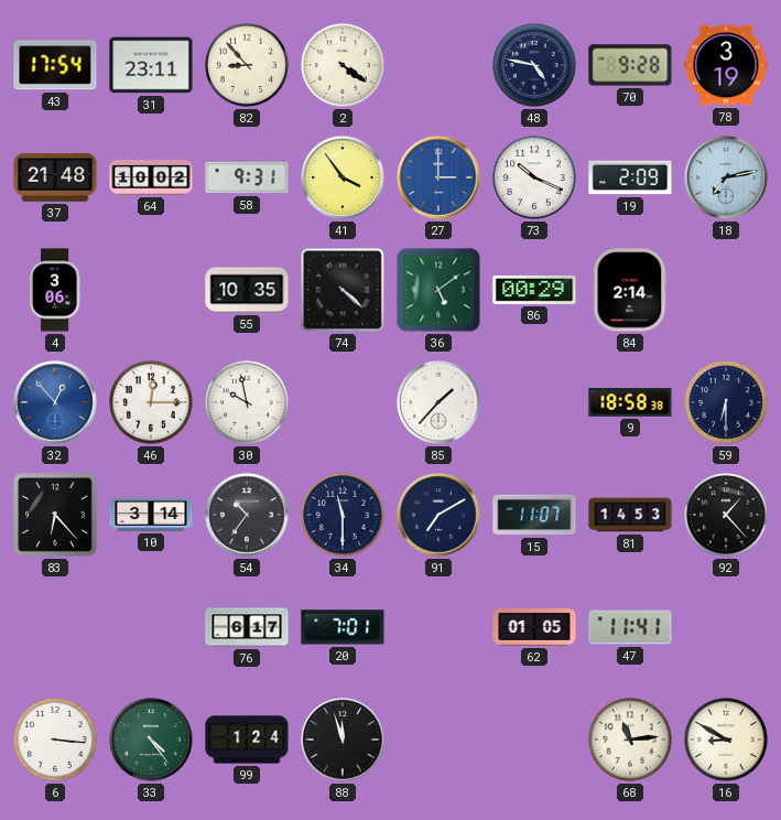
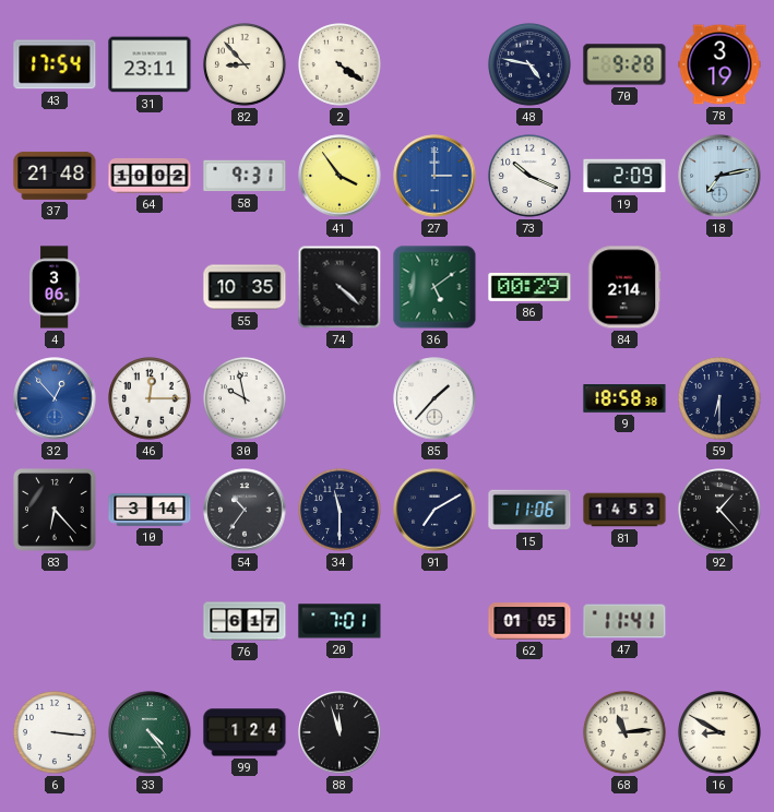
15: 11:07 -> 11:06
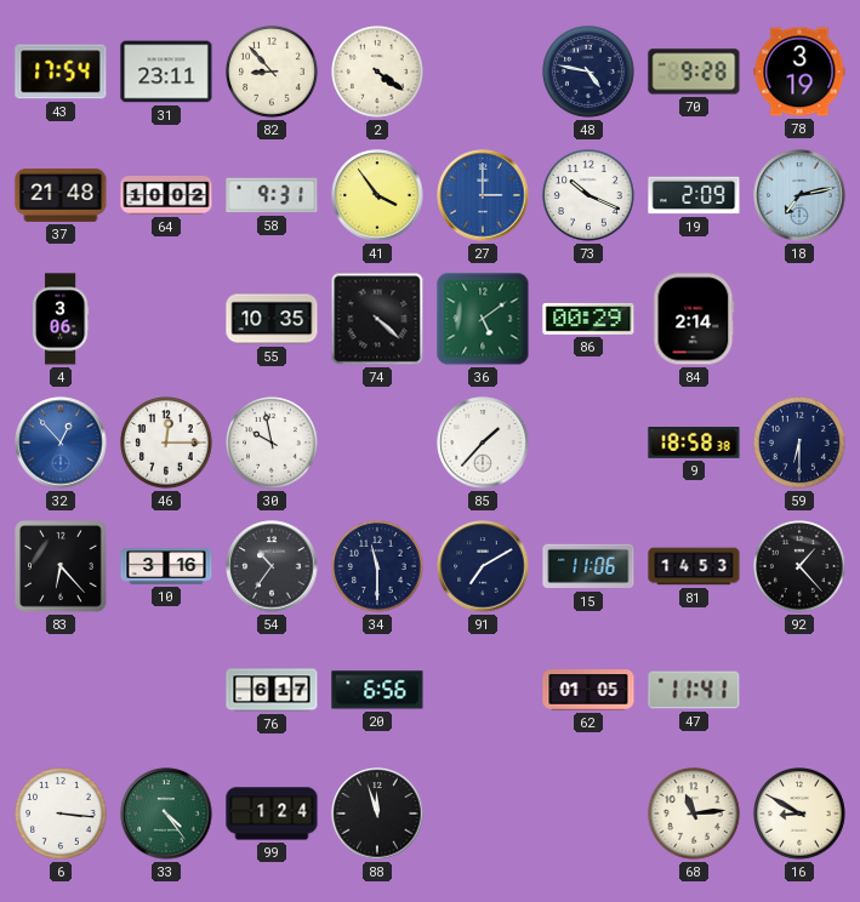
10: 3:14 -> 3:16
20: 7:01 -> 6:56
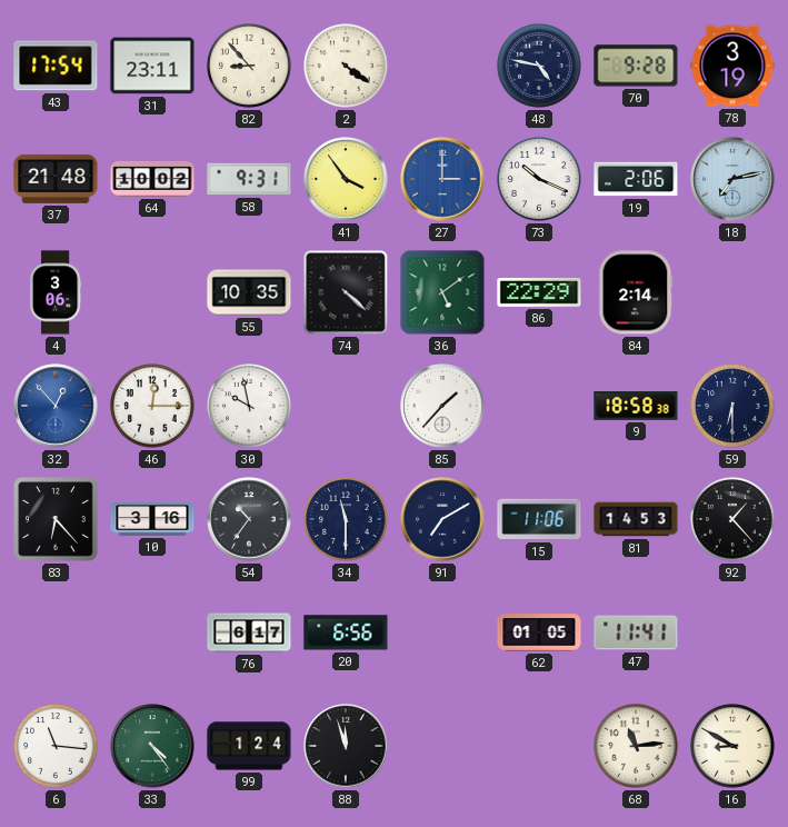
19: 2:09 -> 2:06
86: 00:29 -> 22:29
6: 3:16 -> 11:16
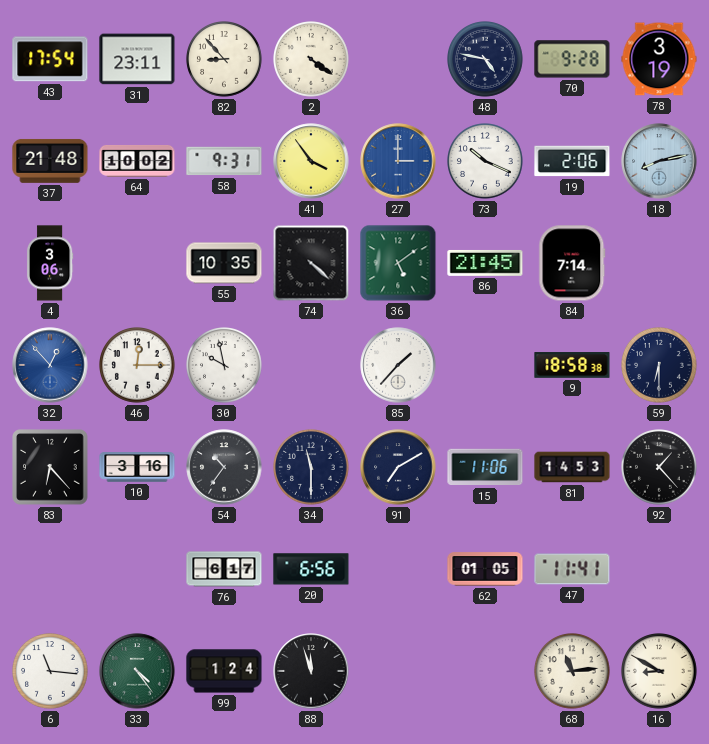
18: 7:13 -> 8:13
86: 22:29 -> 21:45
84: 2:14 -> 7:14
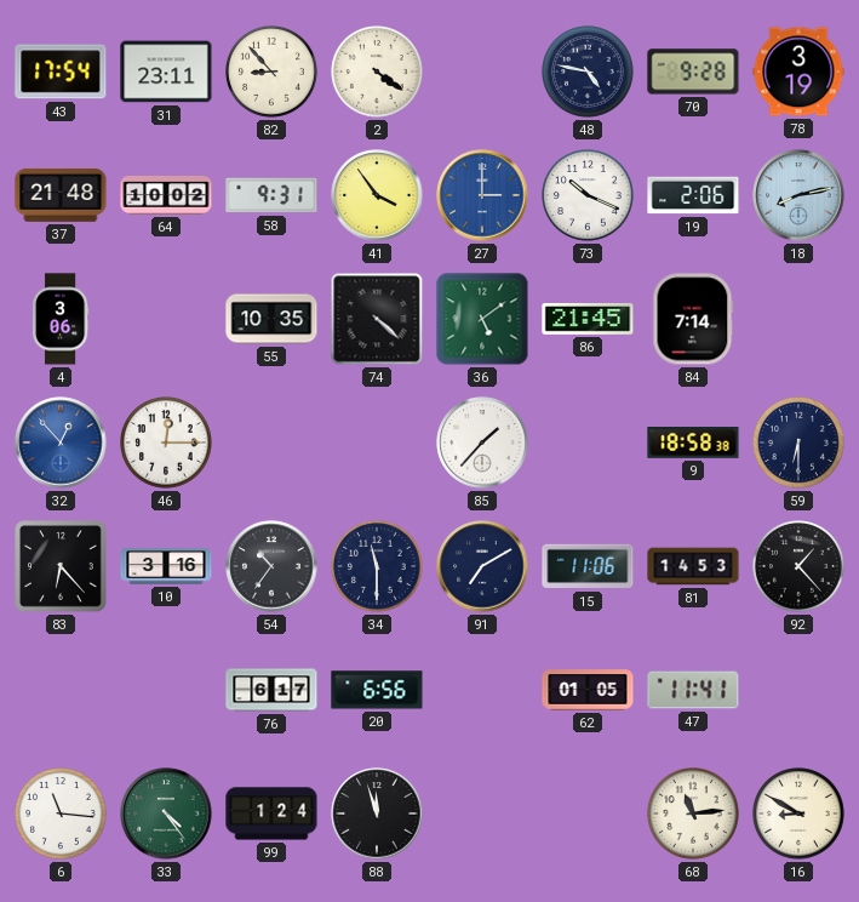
30: 9:58 -> none
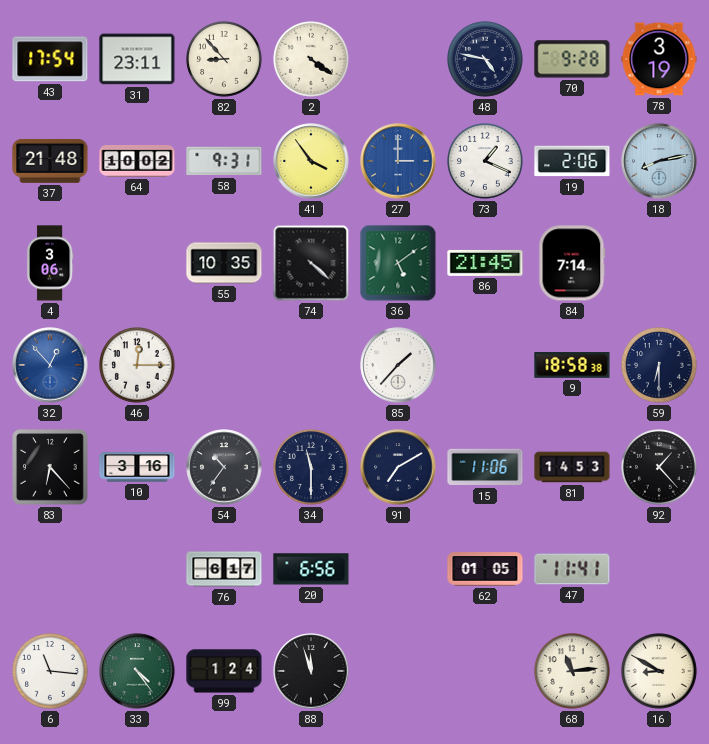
73: 10:19 -> 1:19
